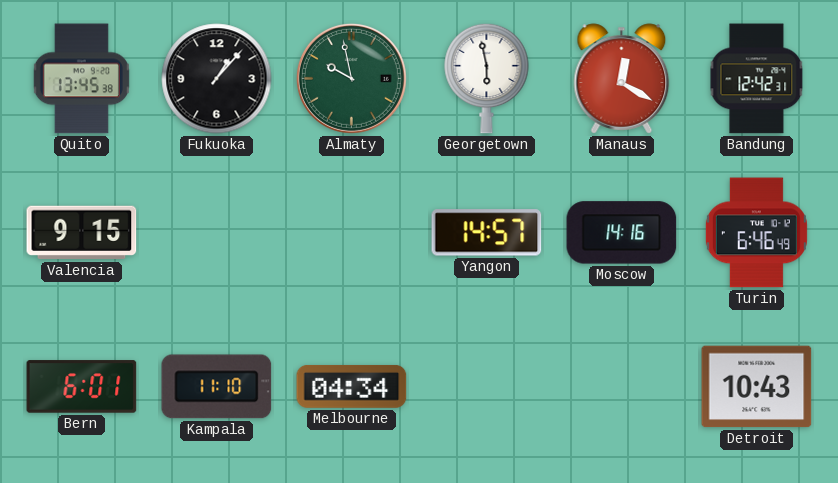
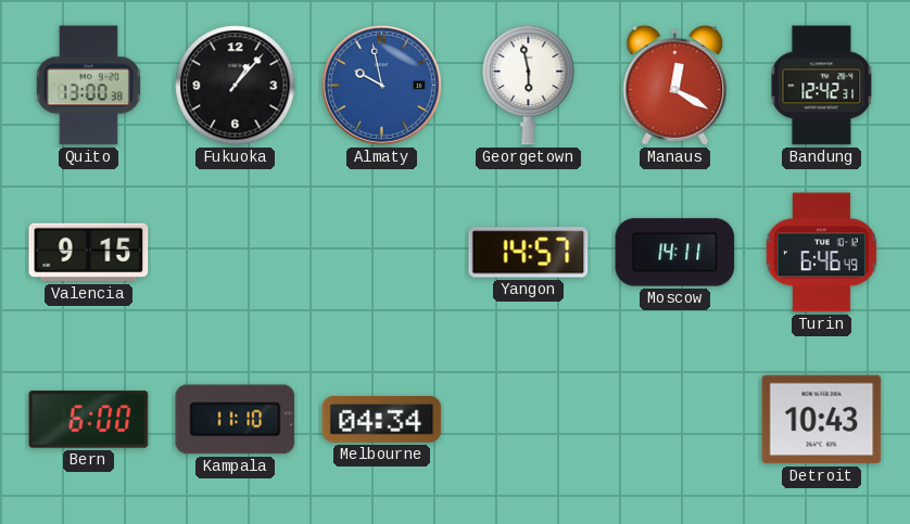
Quito: 13:45 -> 13:00
Almaty dial: green -> blue
Moscow: 14:16 -> 14:11
Bern: 6:01 -> 6:00
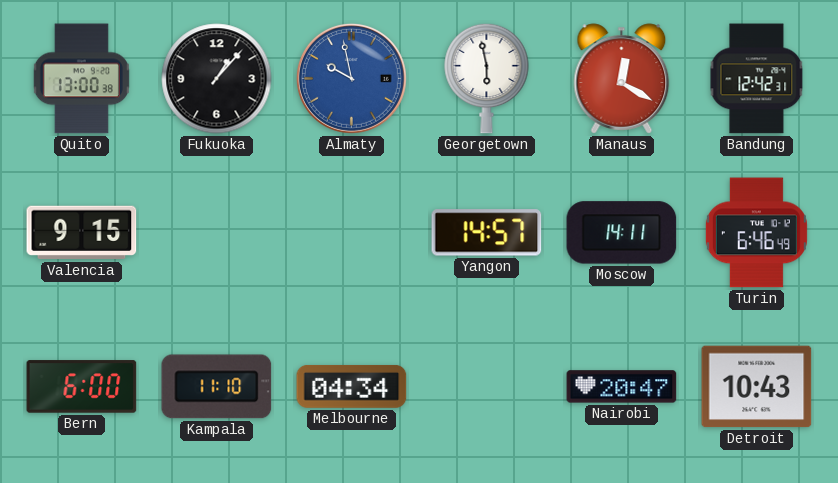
Nairobi: none -> 20:47
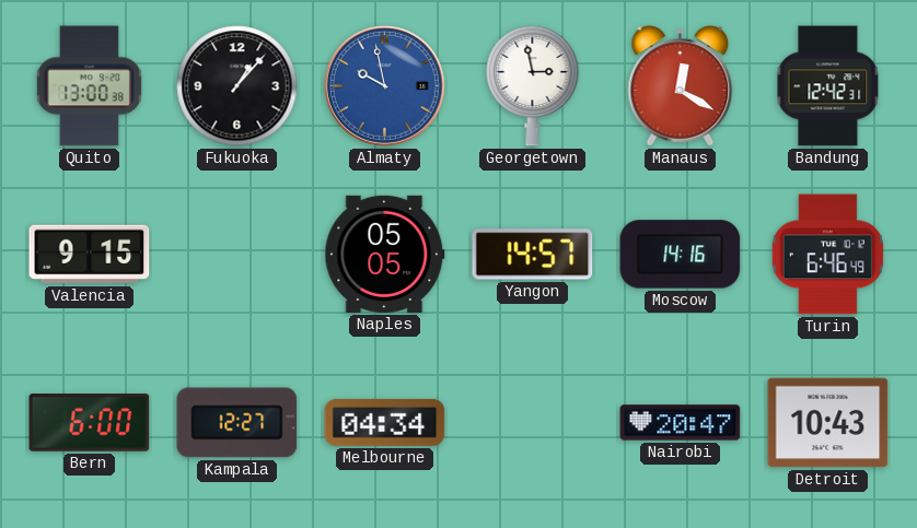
Georgetown: 5:58 -> 2:58
Naples: none -> 05:05
Moscow: 14:11 -> 14:16
Kampala: 11:10 -> 12:27
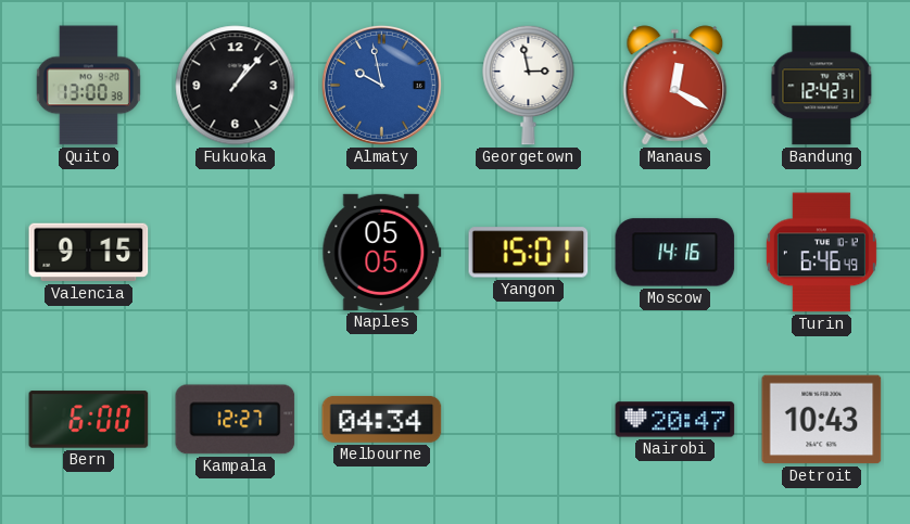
Yangon: 14:57 -> 15:01
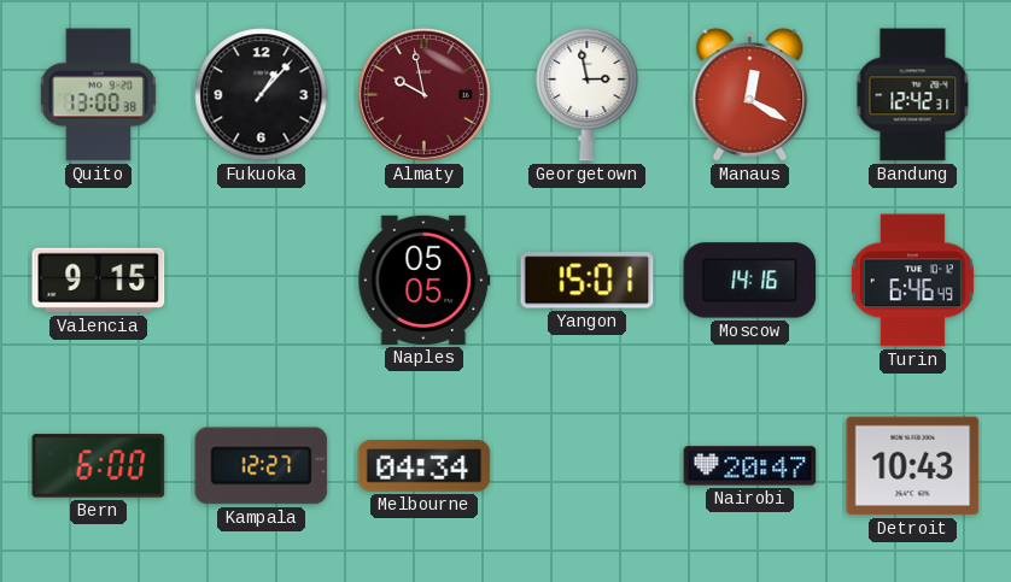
Almaty dial: blue -> burgundy
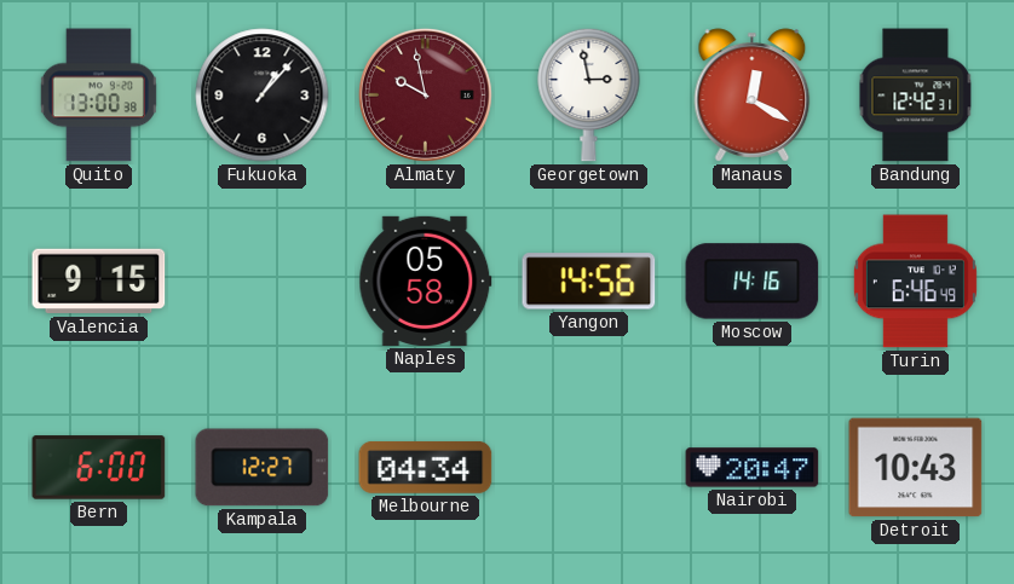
Naples: 05:05 -> 05:58
Yangon: 15:01 -> 14:56
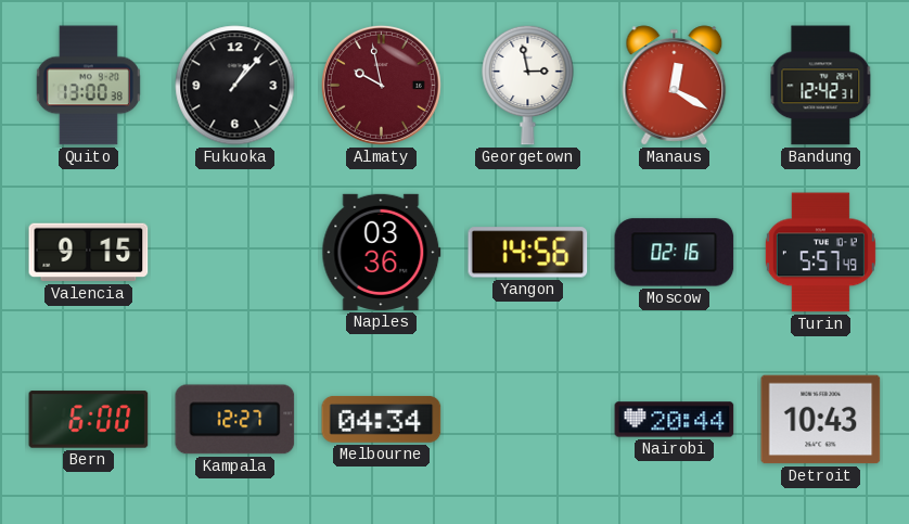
Naples: 05:58 -> 03:36
Moscow: 14:16 -> 02:16
Turin: 6:46 -> 5:57
Nairobi: 20:47 -> 20:44
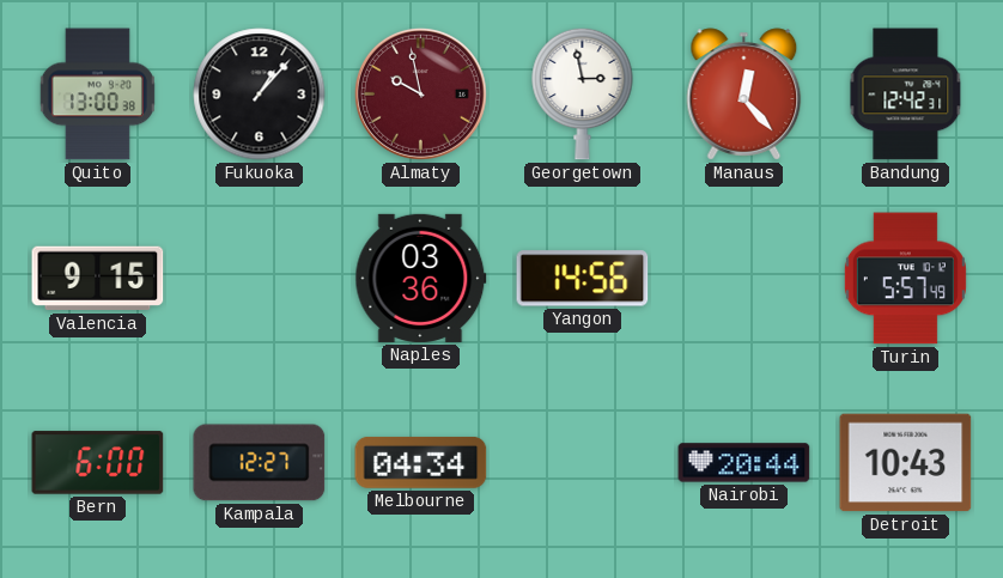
Manaus: 12:20 -> 12:23
Moscow: 02:16 -> none
